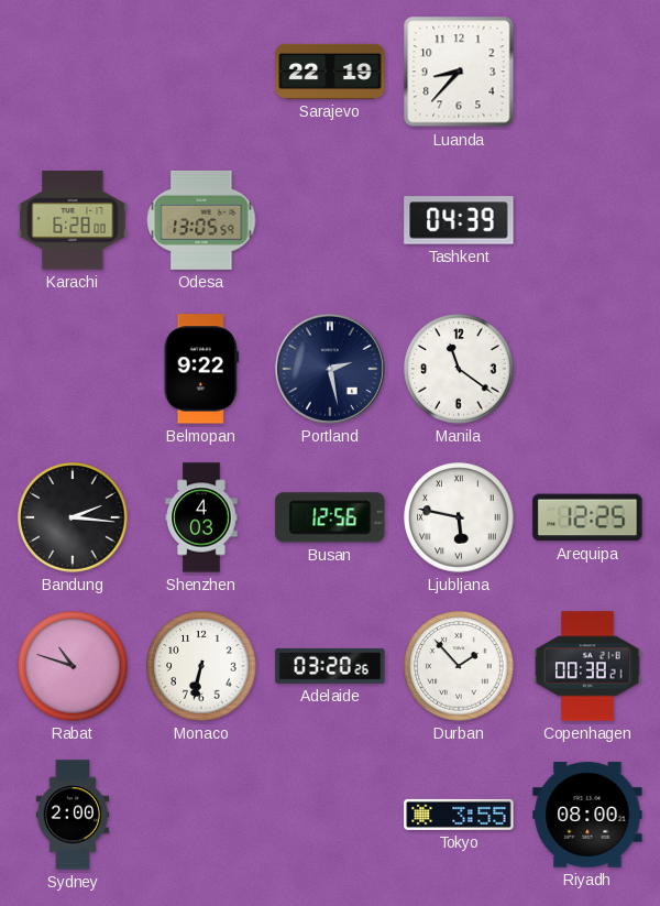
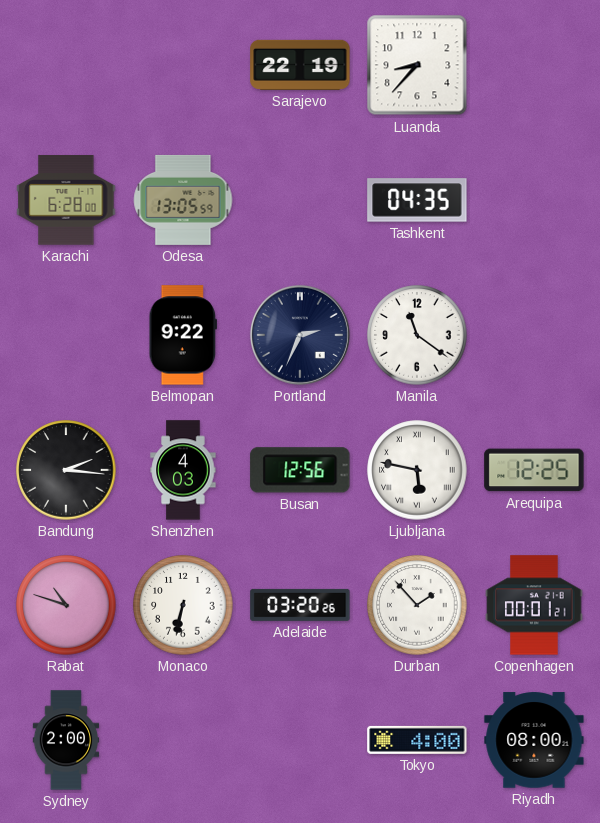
Tashkent: 04:39 -> 04:35
Portland: 2:28 -> 2:34
Copenhagen: 00:38 -> 00:01
Tokyo: 3:55 -> 4:00
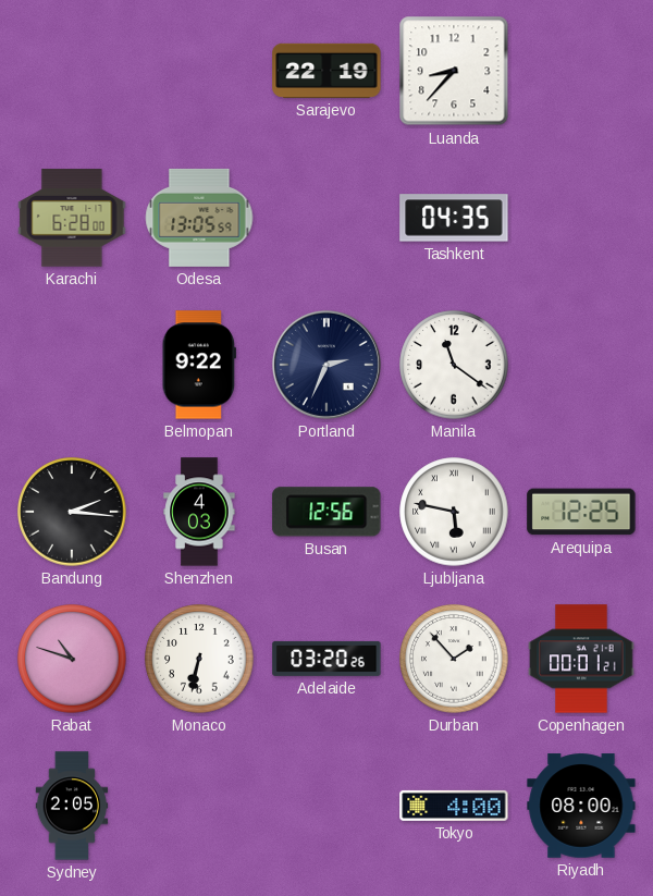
Sydney: 2:00 -> 2:05
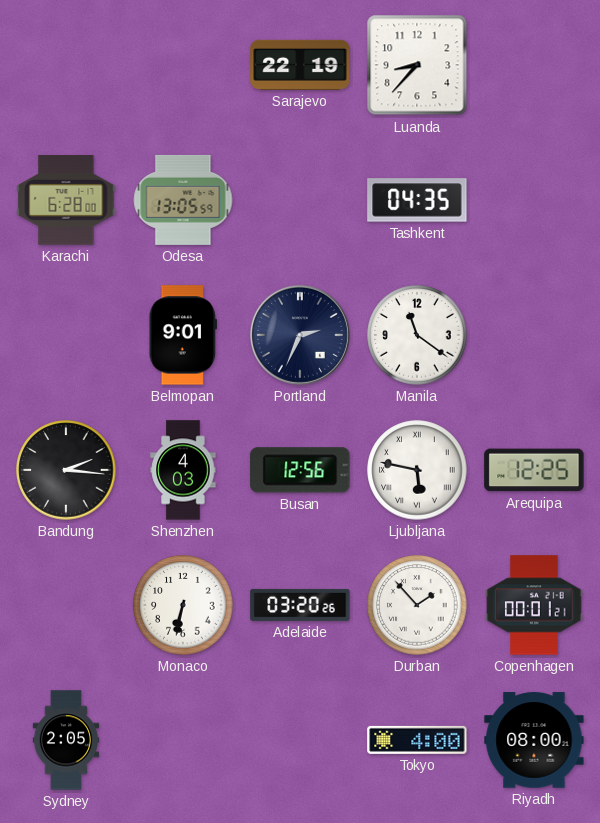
Belmopan: 9:22 -> 9:01
Rabat: 10:48 -> none
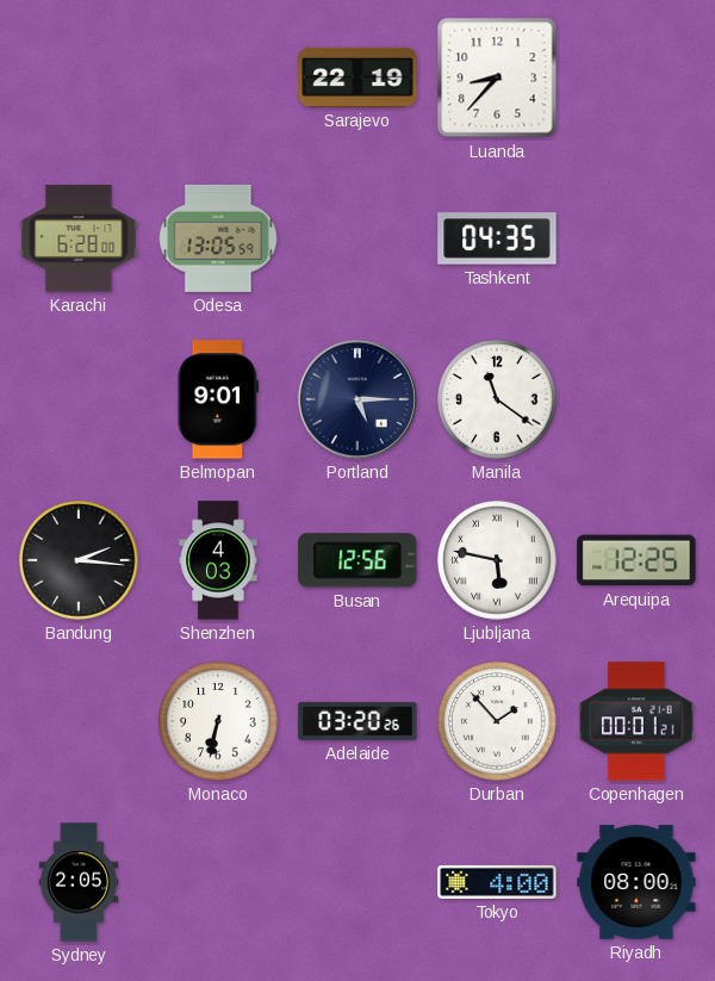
Portland: 2:34 -> 5:15
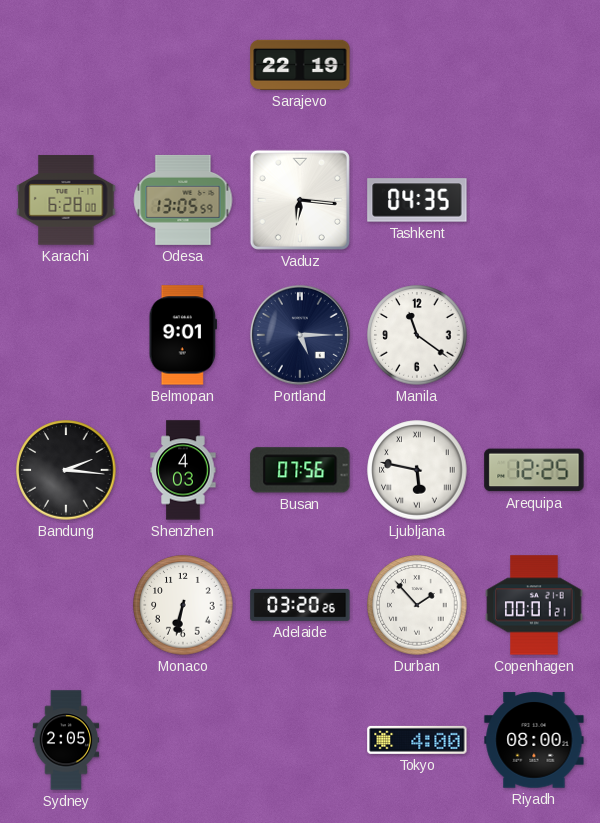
Luanda: 8:37 -> none
Vaduz: none -> 6:16
Busan: 12:56 -> 07:56
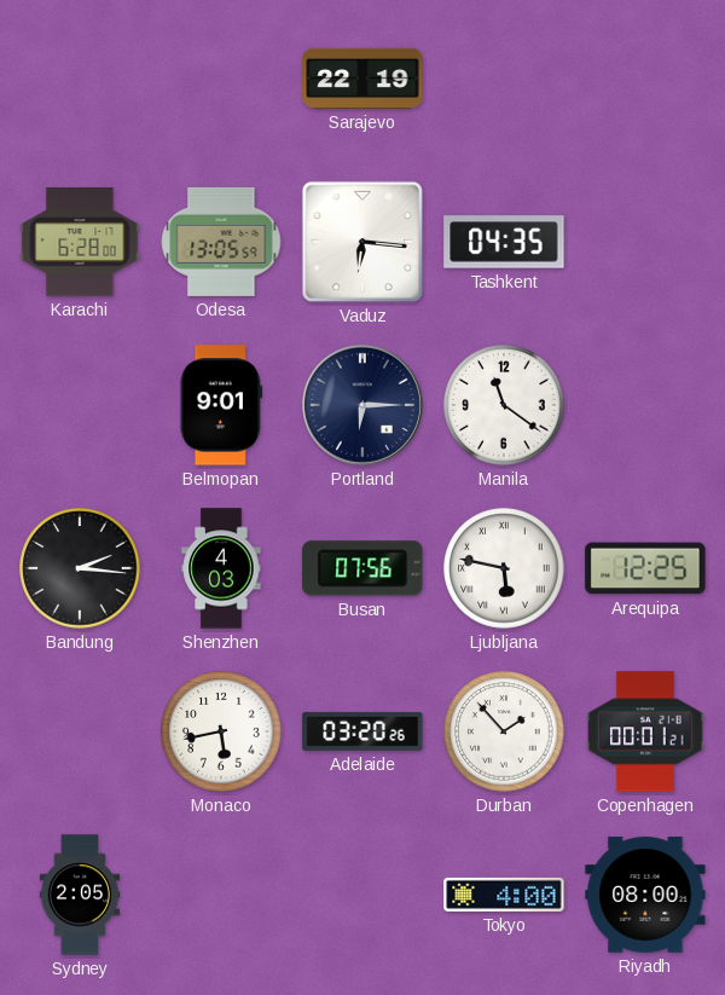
Portland: 5:15 -> 6:15
Monaco: 6:32 -> 5:43
